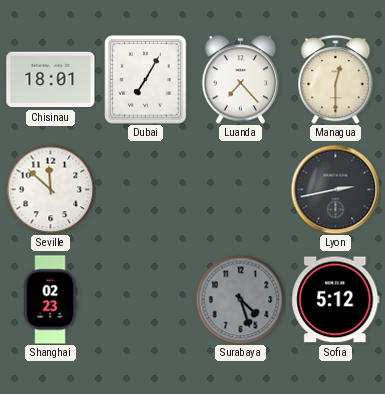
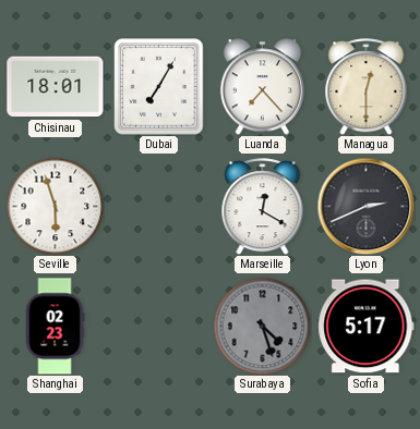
Seville: 11:52 -> 5:57
Marseille: none -> 12:20
Lyon: 2:43 -> 2:41
Sofia: 5:12 -> 5:17
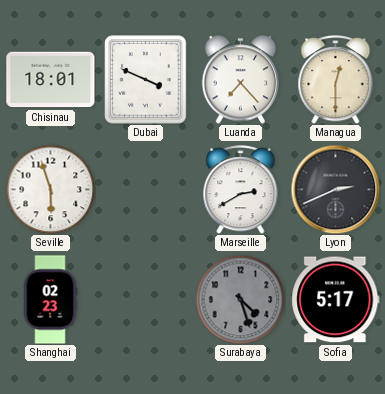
Dubai: 7:05 -> 3:49
Marseille: 12:20 -> 2:40
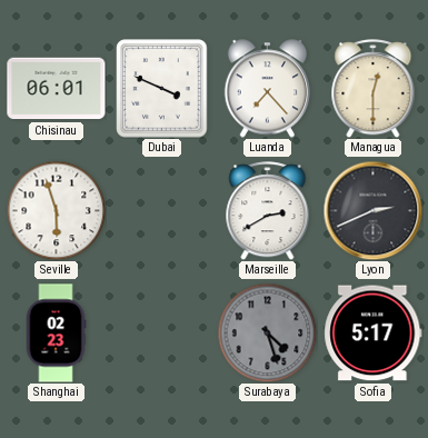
Chisinau: 18:01 -> 06:01
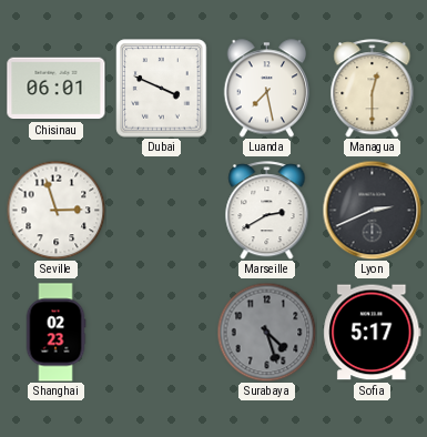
Luanda: 7:23 -> 7:28
Seville: 5:57 -> 2:57
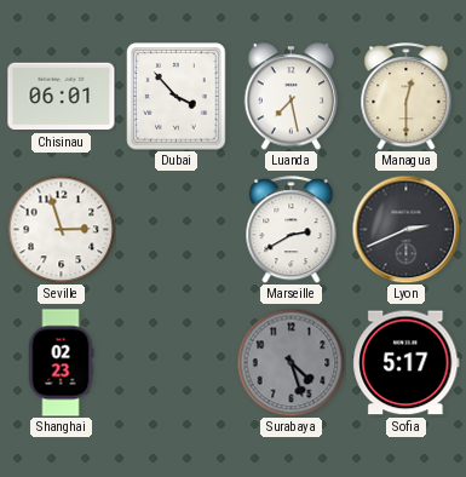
Dubai: 3:49 -> 3:53
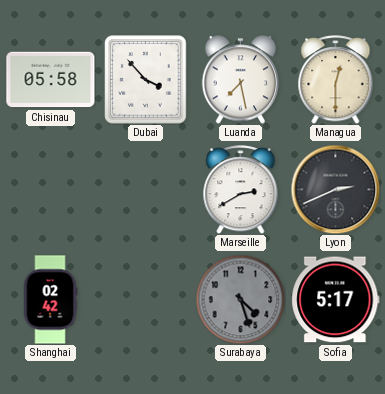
Chisinau: 06:01 -> 05:58
Seville: 2:57 -> none
Shanghai: 02:23 -> 02:42
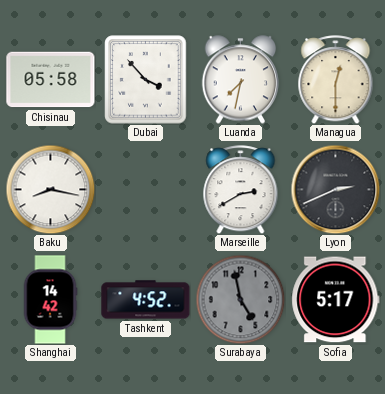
Luanda: 7:28 -> 7:32
Baku: none -> 8:17
Shanghai: 02:42 -> 14:42
Tashkent: none -> 4:52
Surabaya: 4:27 -> 4:58
